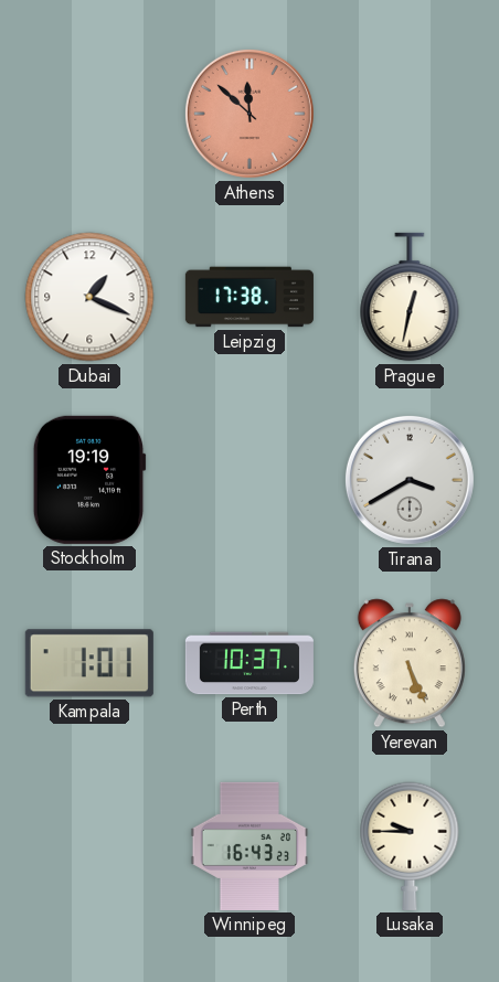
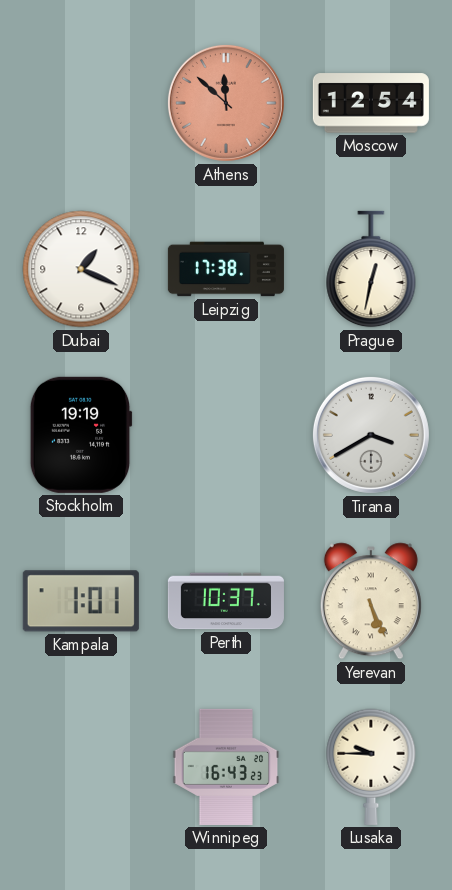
Moscow: none -> 12:54
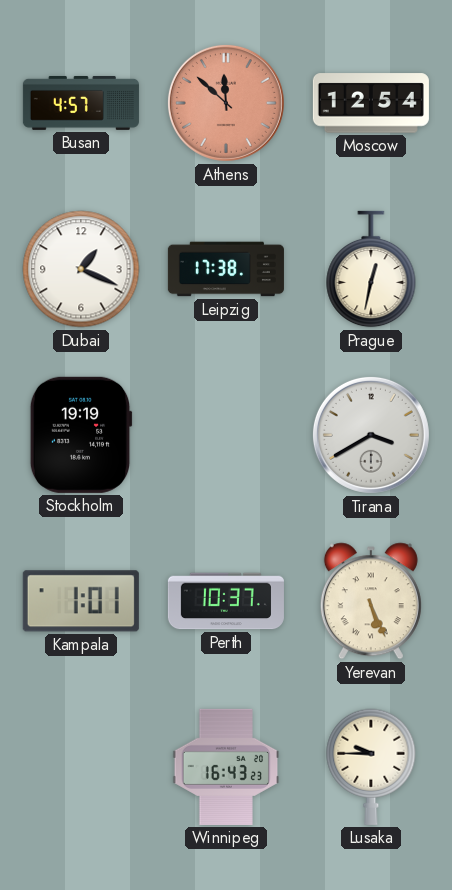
Busan: none -> 4:57
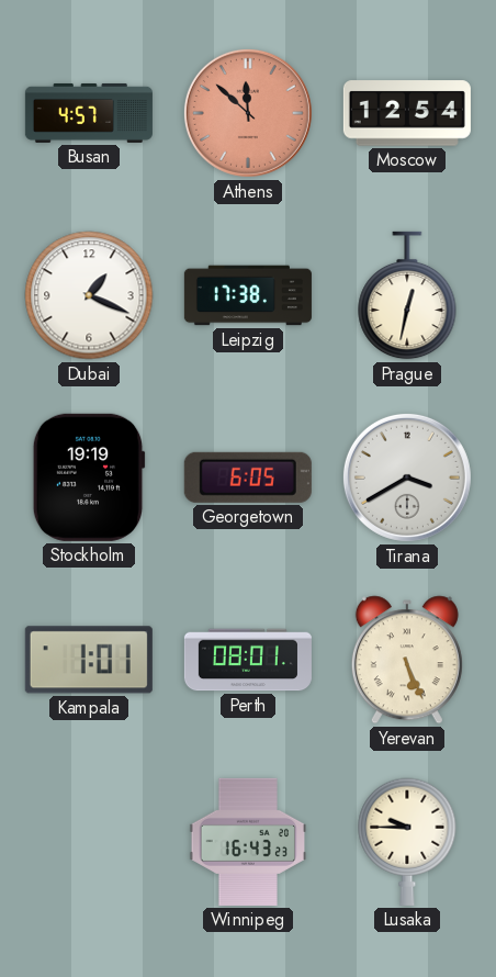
Georgetown: none -> 6:05
Perth: 10:37 -> 08:01
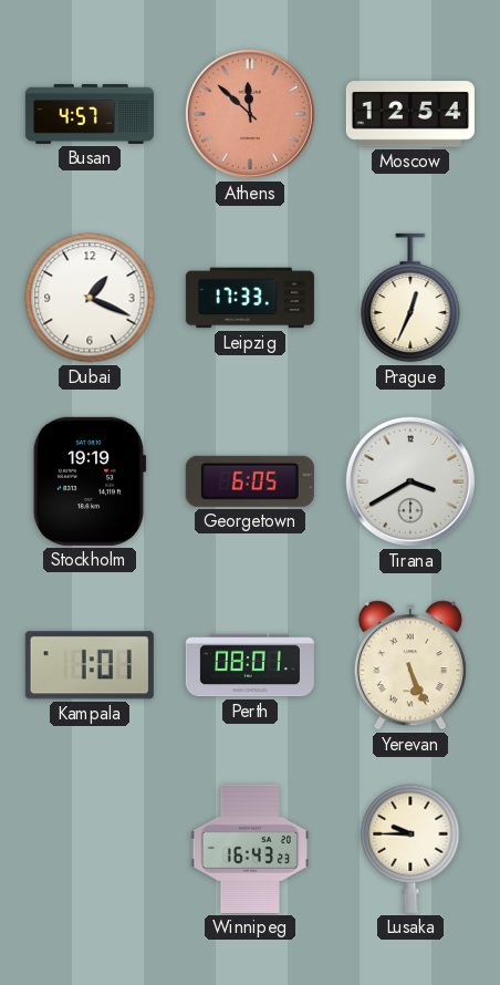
Leipzig: 17:38 -> 17:33
Prague: 12:32 -> 12:34
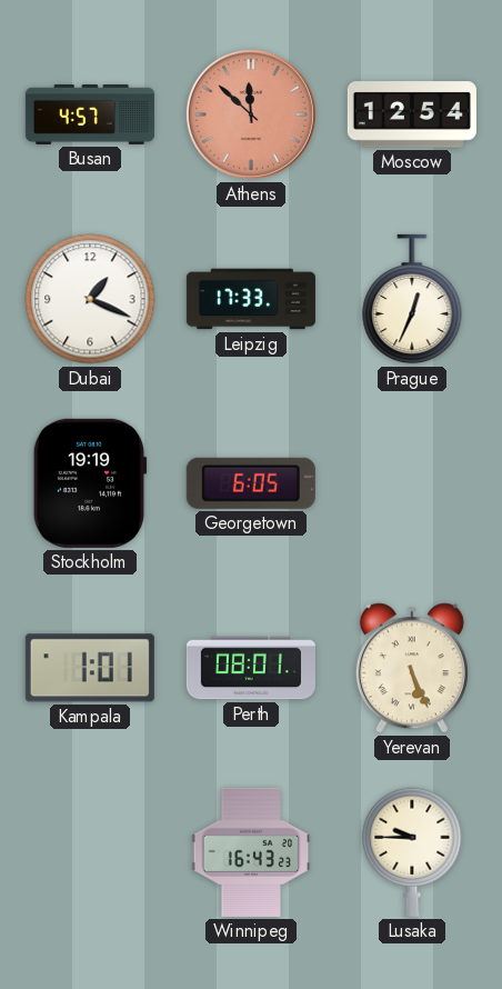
Tirana: 3:40 -> none
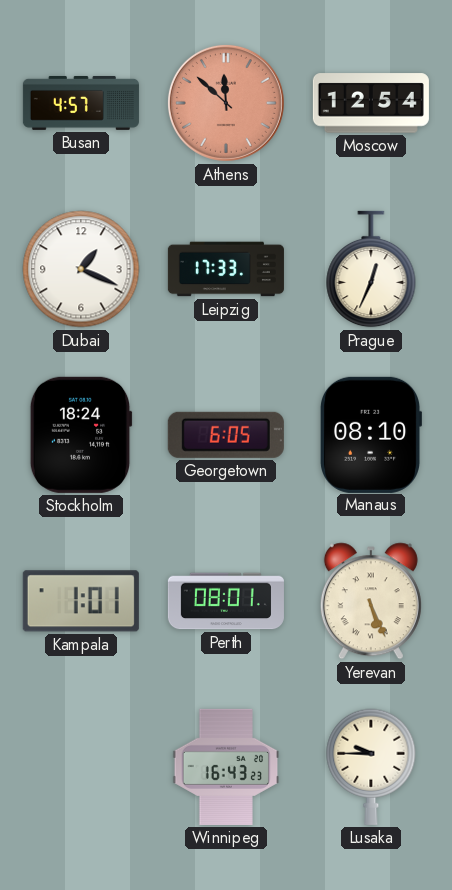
Stockholm: 19:19 -> 18:24
Manaus: none -> 08:10
